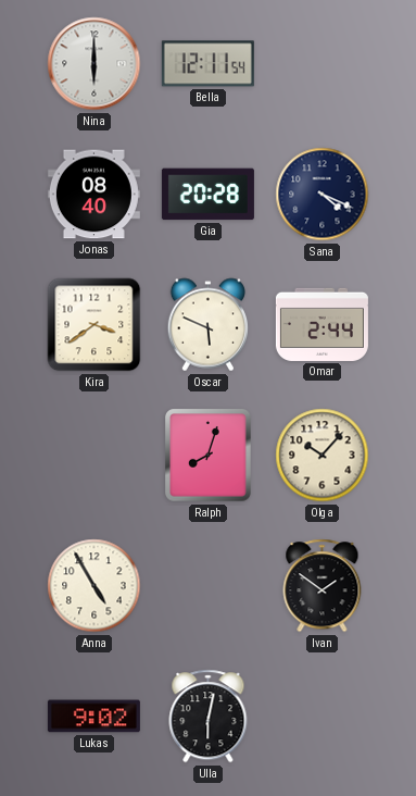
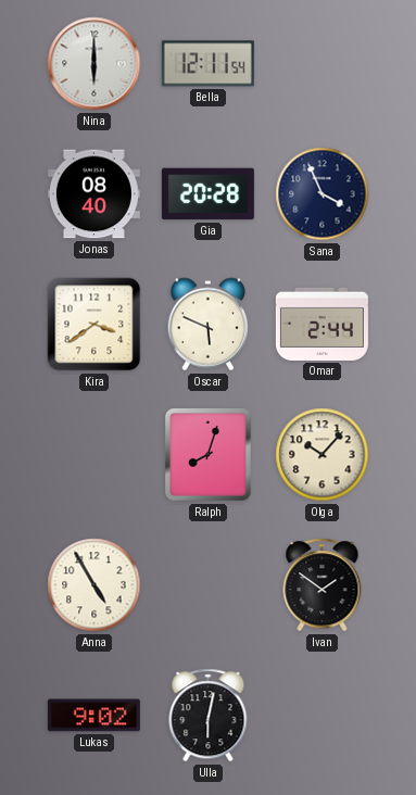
Sana: 4:19 -> 3:56
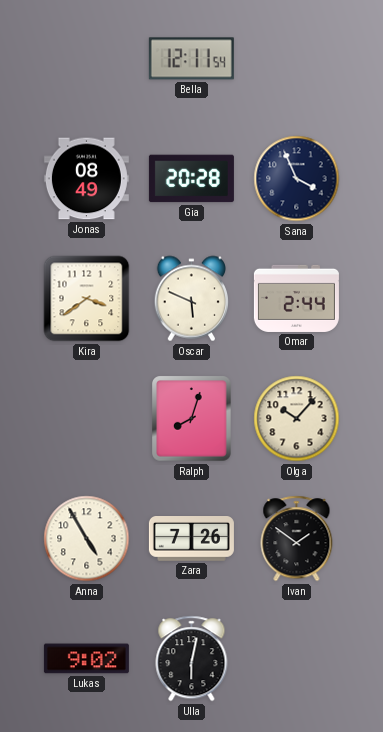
Nina: 6:00 -> none
Jonas: 08:40 -> 08:49
Zara: none -> 7:26
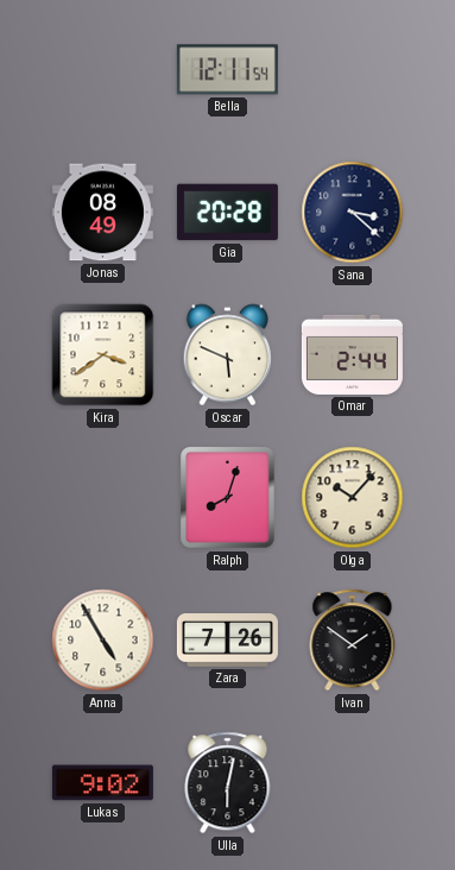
Sana: 3:56 -> 3:22
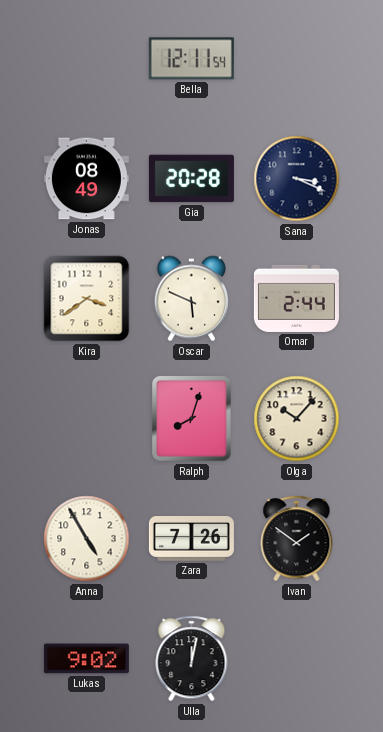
Sana: 3:22 -> 3:19
Ulla: 6:02 -> 12:02
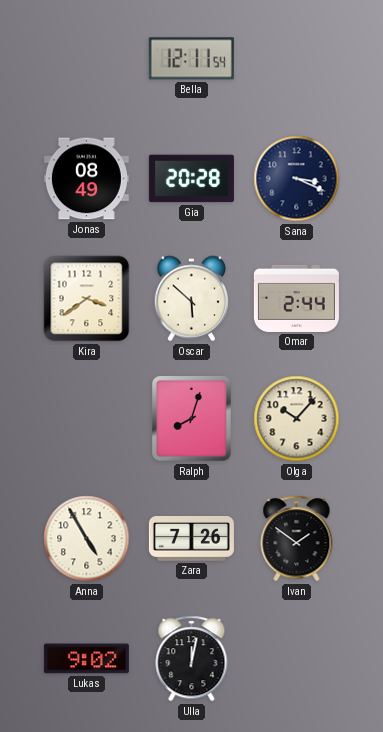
Oscar: 5:49 -> 5:52
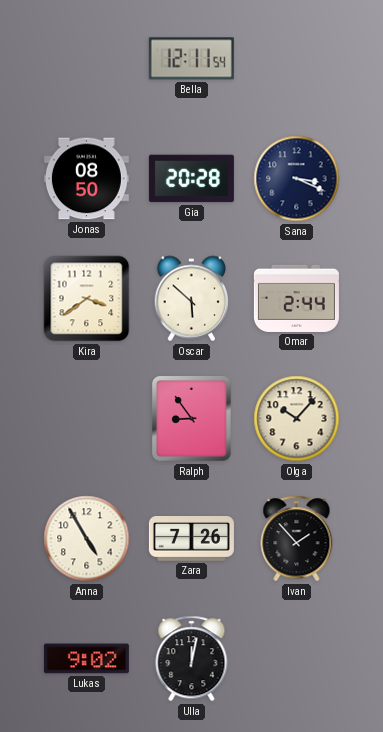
Jonas: 08:49 -> 08:50
Ralph: 8:03 -> 8:54
Ivan: 1:51 -> 1:53
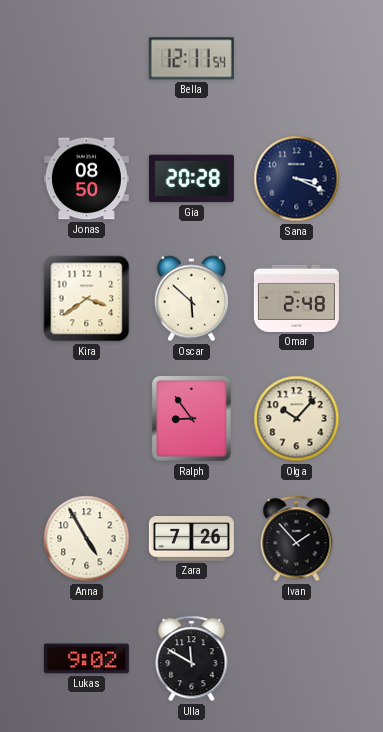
Omar: 2:44 -> 2:48
Ulla: 12:02 -> 11:50
